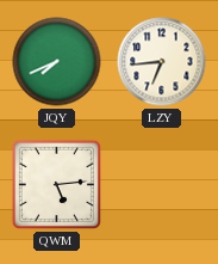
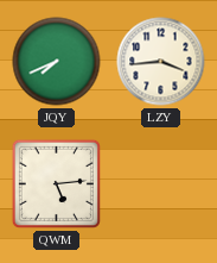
LZY: 6:44 -> 3:44
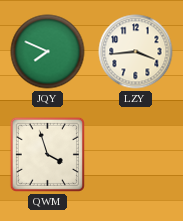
JQY: 7:41 -> 7:49
QWM: 5:14 -> 3:57
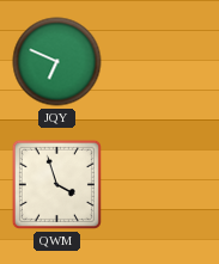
JQY: 7:49 -> 6:49
LZY: 3:44 -> none
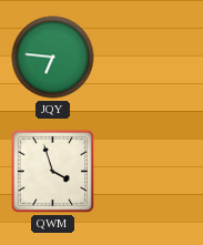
JQY: 6:49 -> 6:46
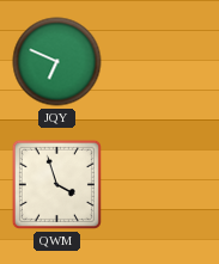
JQY: 6:46 -> 6:49
